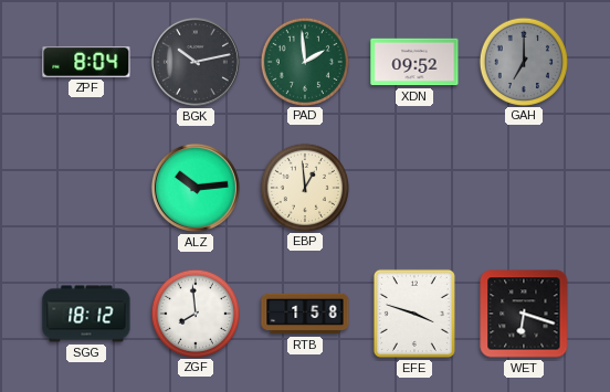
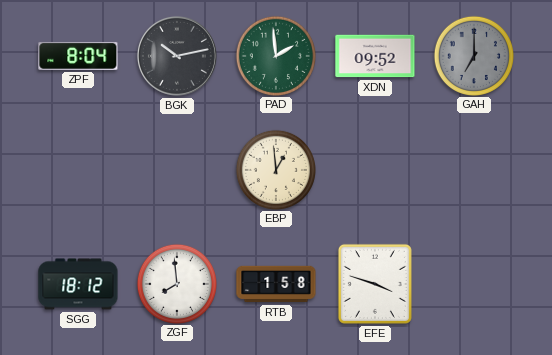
ALZ: 10:14 -> none
WET: 6:18 -> none
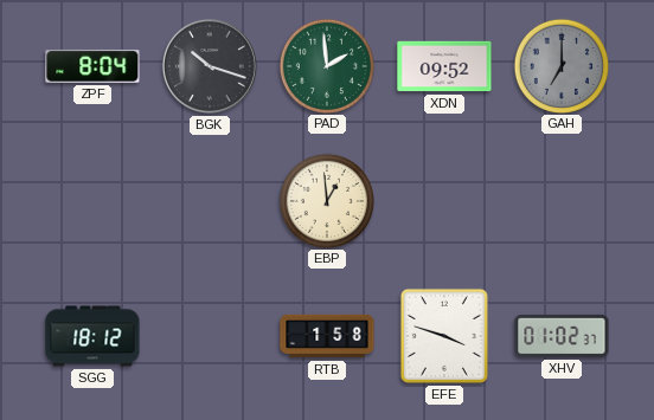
BGK: 10:13 -> 10:18
ZGF: 7:59 -> none
XHV: none -> 01:02
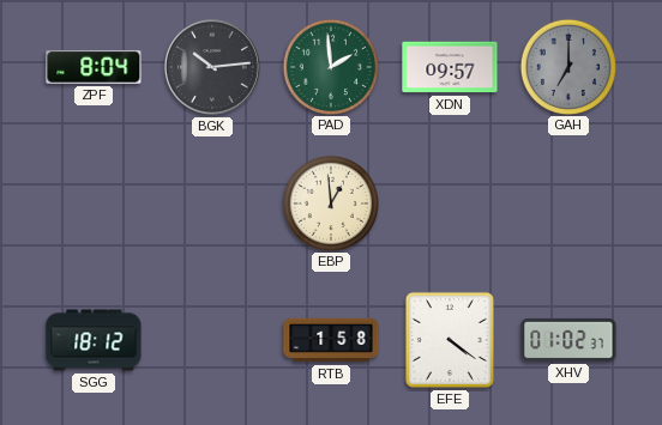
BGK: 10:18 -> 10:14
XDN: 09:52 -> 09:57
EFE: 3:48 -> 4:21
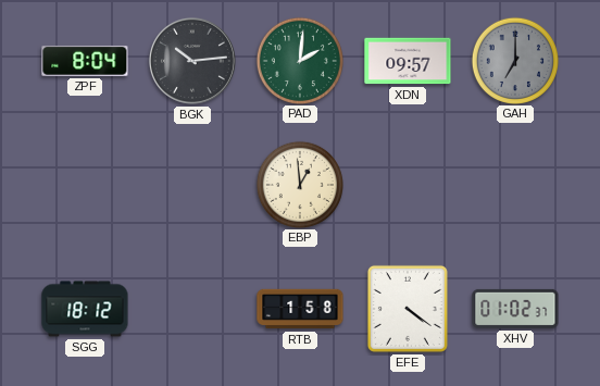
PAD: 1:59 -> 2:01
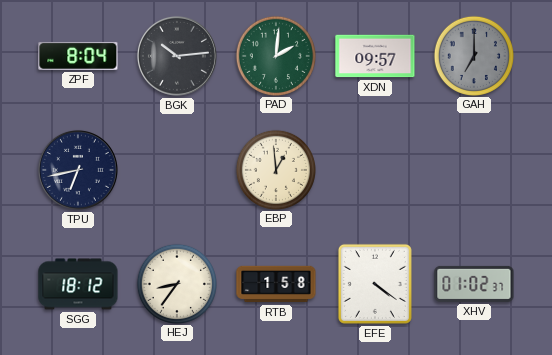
TPU: none -> 6:43
HEJ: none -> 8:36
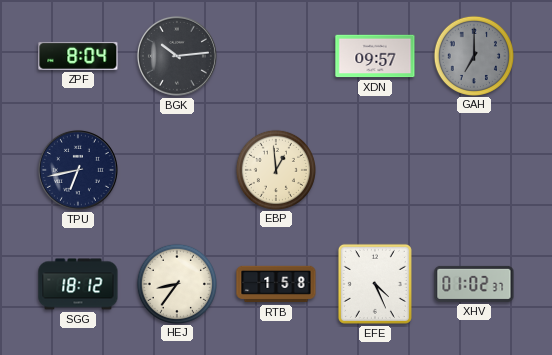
PAD: 2:01 -> none
EFE: 4:21 -> 4:26
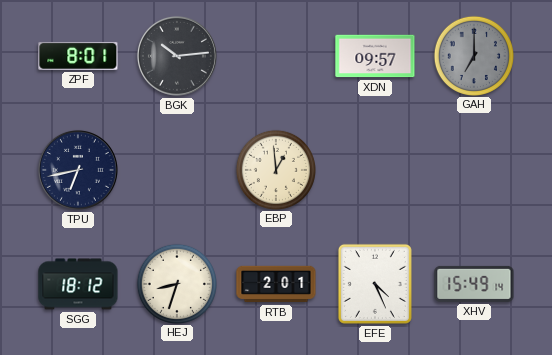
ZPF: 8:04 -> 8:01
HEJ: 8:36 -> 8:33
RTB: 1:58 -> 2:01
XHV: 01:02 -> 15:49
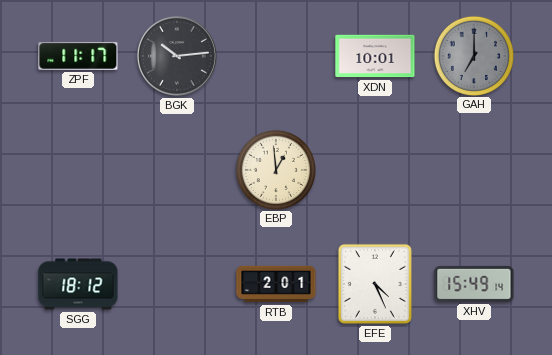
ZPF: 8:01 -> 11:17
XDN: 09:57 -> 10:01
TPU: 6:43 -> none
HEJ: 8:33 -> none
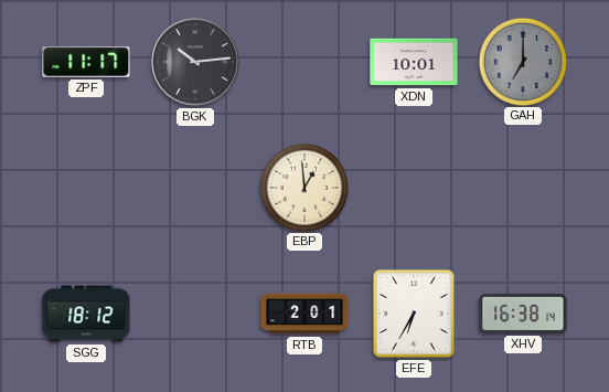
EFE: 4:26 -> 6:35
XHV: 15:49 -> 16:38
